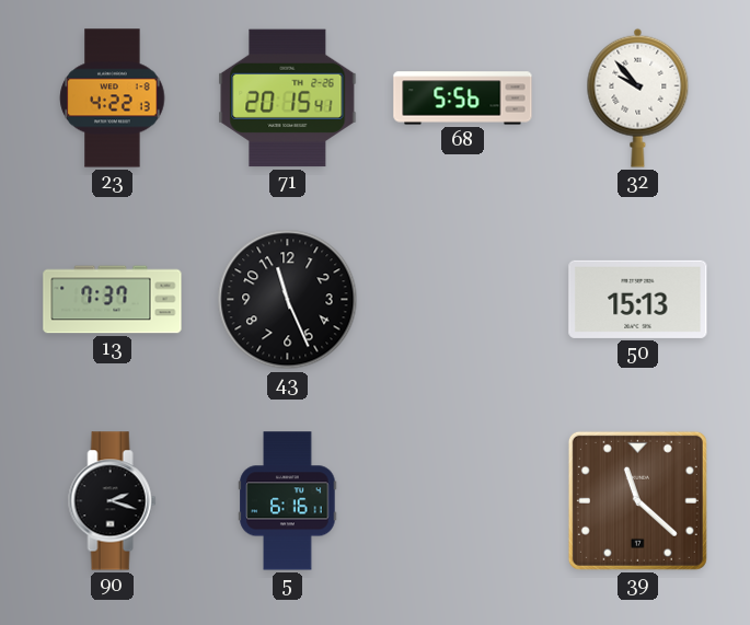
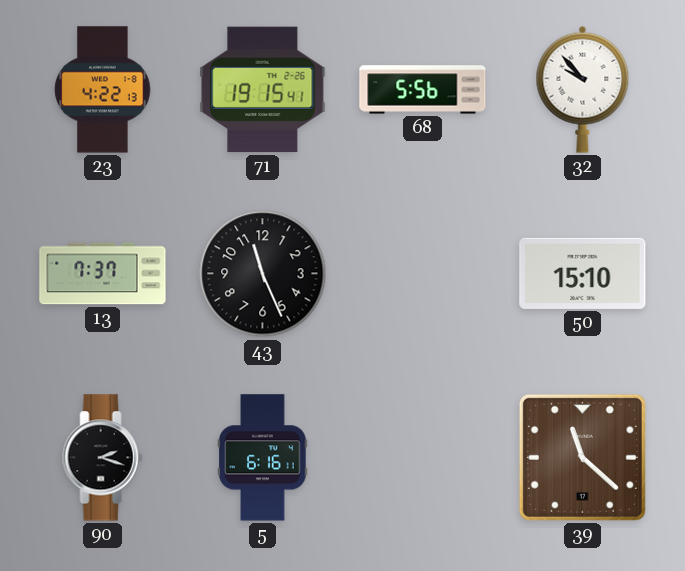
71: 20:15 -> 19:15
50: 15:13 -> 15:10
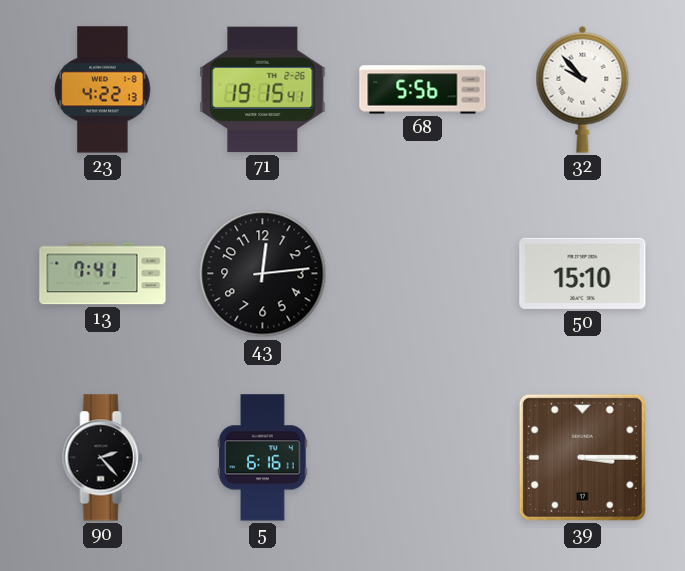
13: 7:37 -> 7:41
43: 11:26 -> 12:14
90: 2:18 -> 2:23
39: 11:22 -> 3:15
